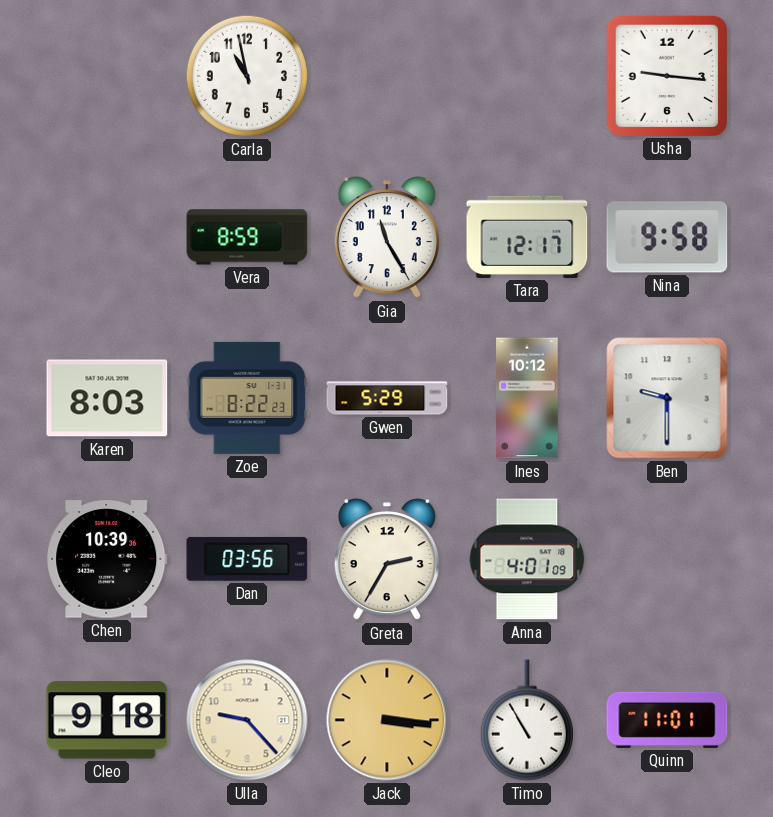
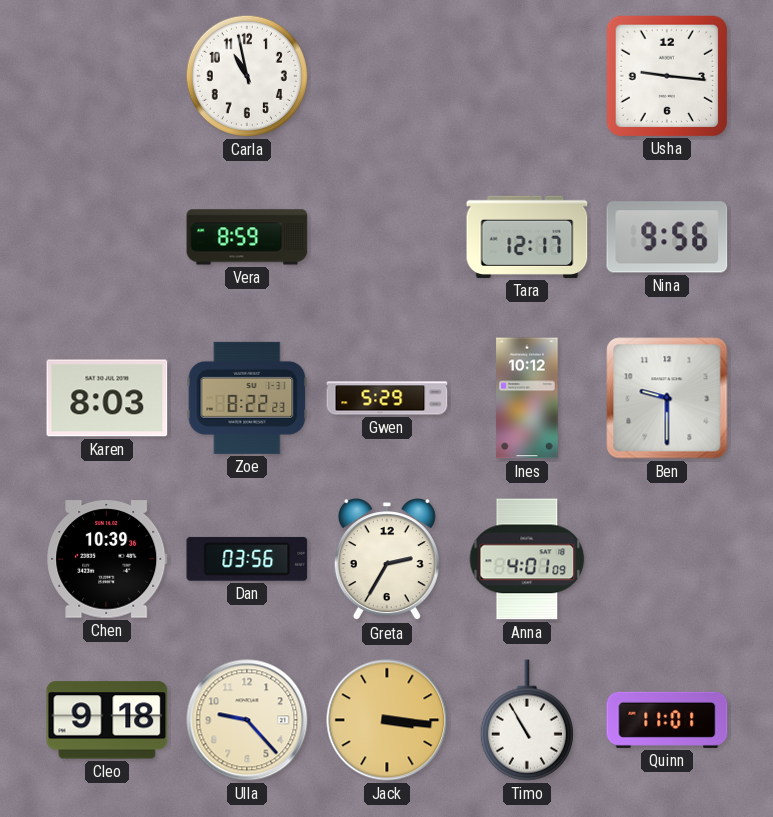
Gia: 11:25 -> none
Nina: 9:58 -> 9:56
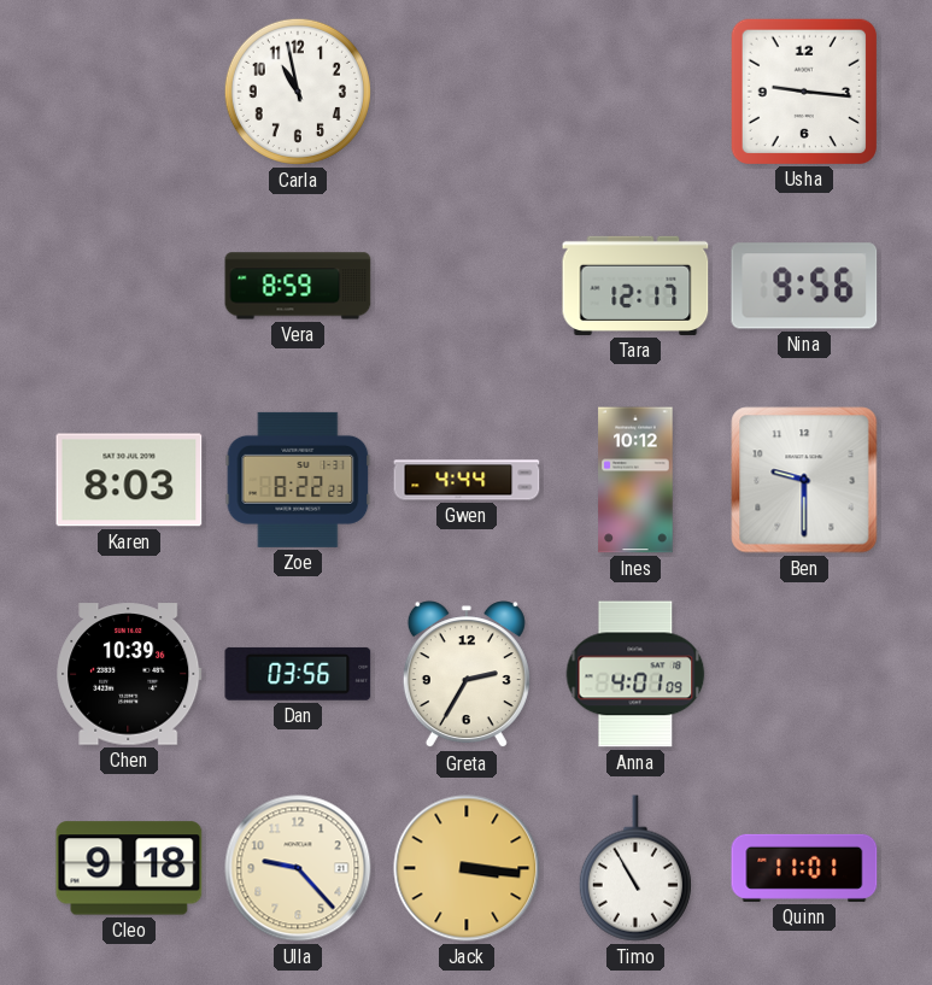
Gwen: 5:29 -> 4:44
